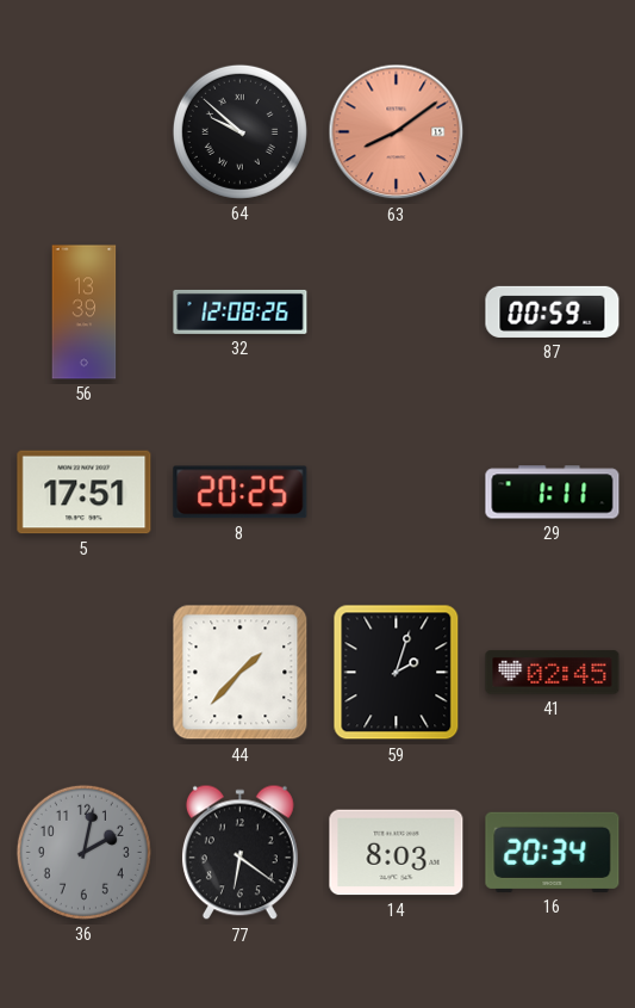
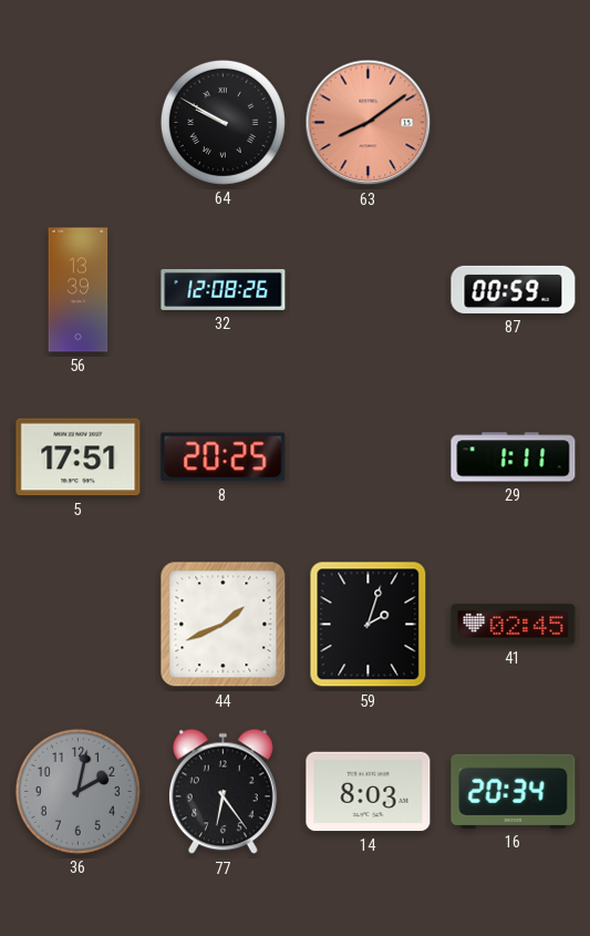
64: 9:52 -> 9:50
44: 1:37 -> 1:41
77: 6:21 -> 6:24
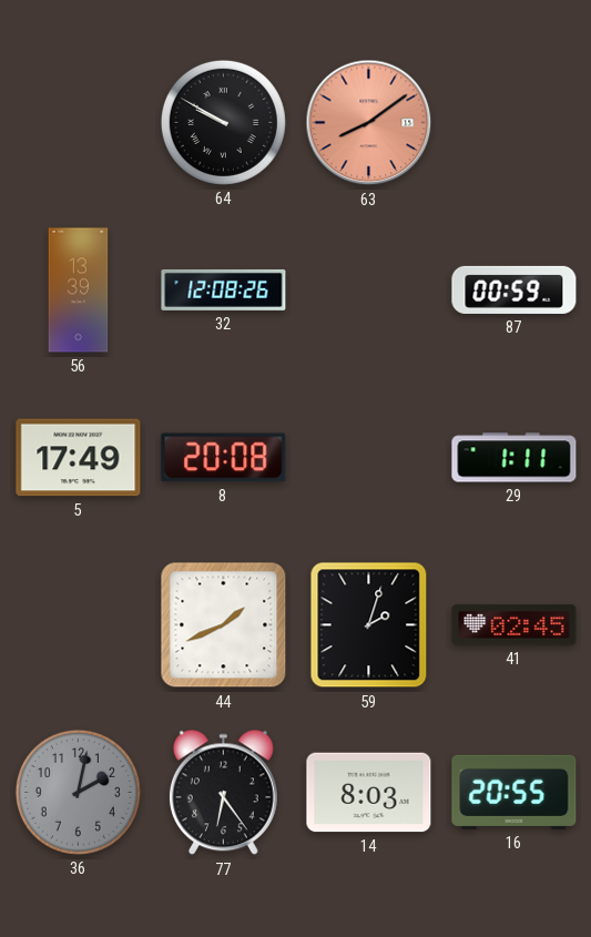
5: 17:51 -> 17:49
8: 20:25 -> 20:08
16: 20:34 -> 20:55
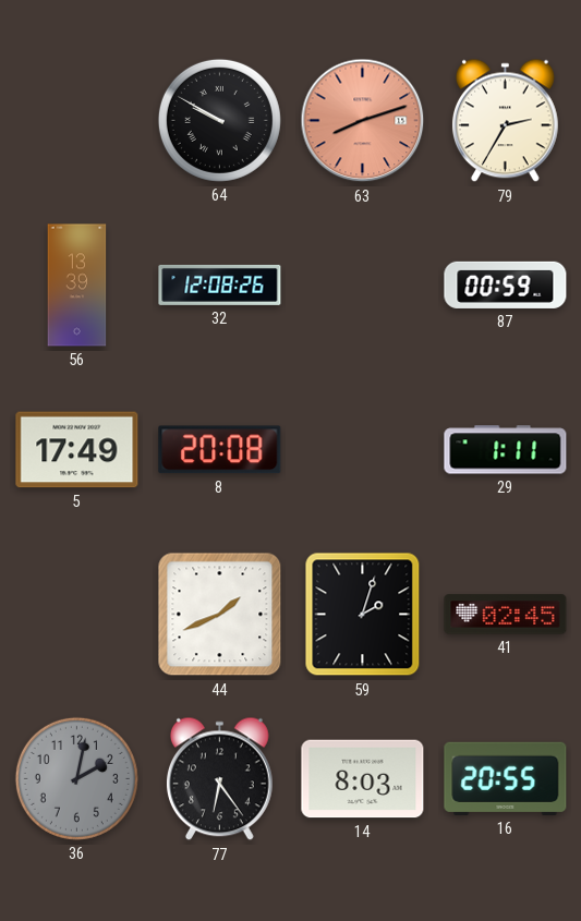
63: 8:09 -> 8:12
79: none -> 2:35
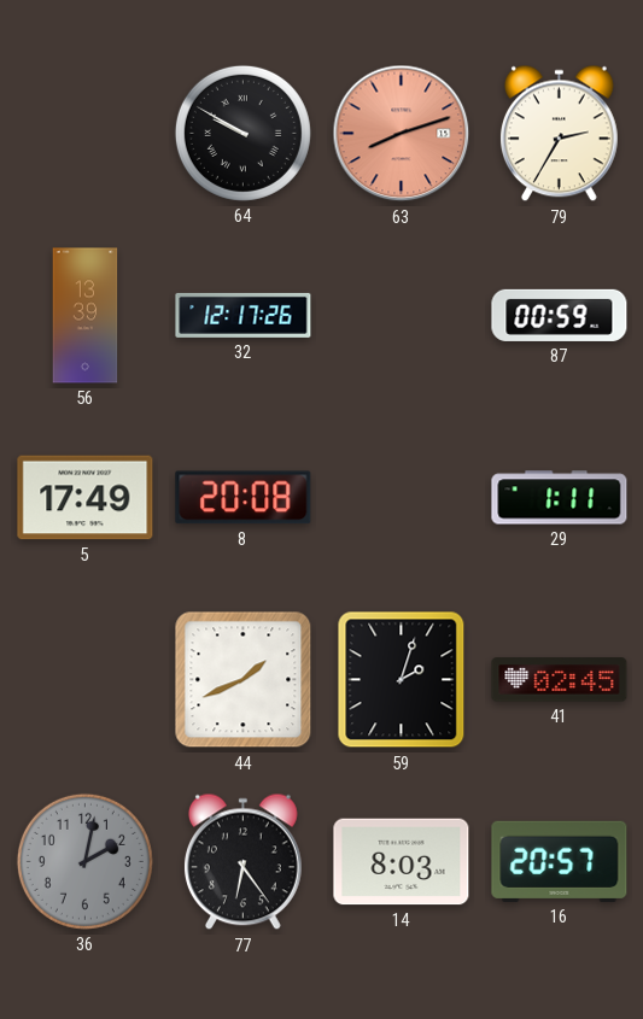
32: 12:08 -> 12:17
16: 20:55 -> 20:57
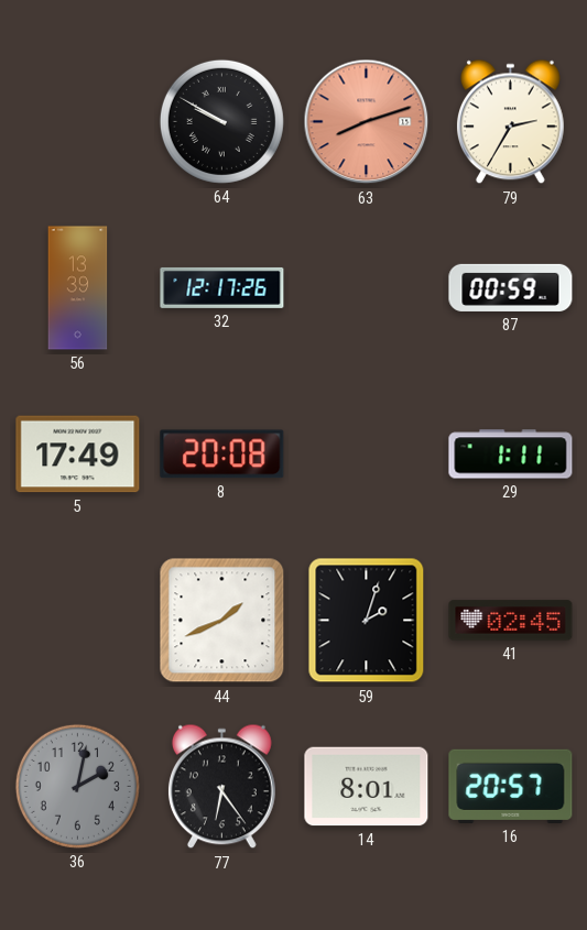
14: 8:03 -> 8:01
